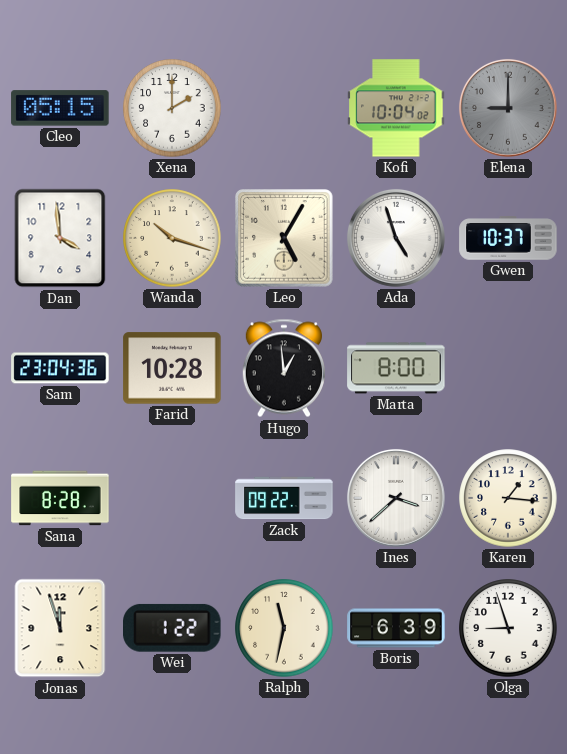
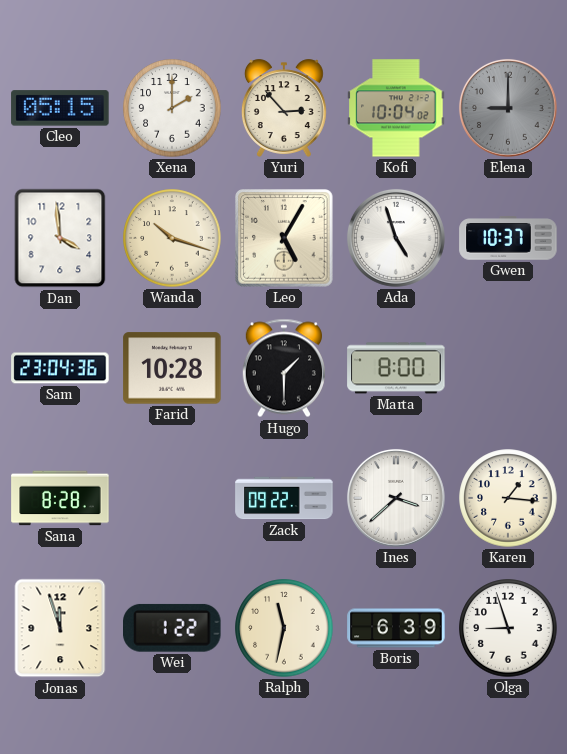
Yuri: none -> 2:53
Hugo: 12:59 -> 1:30
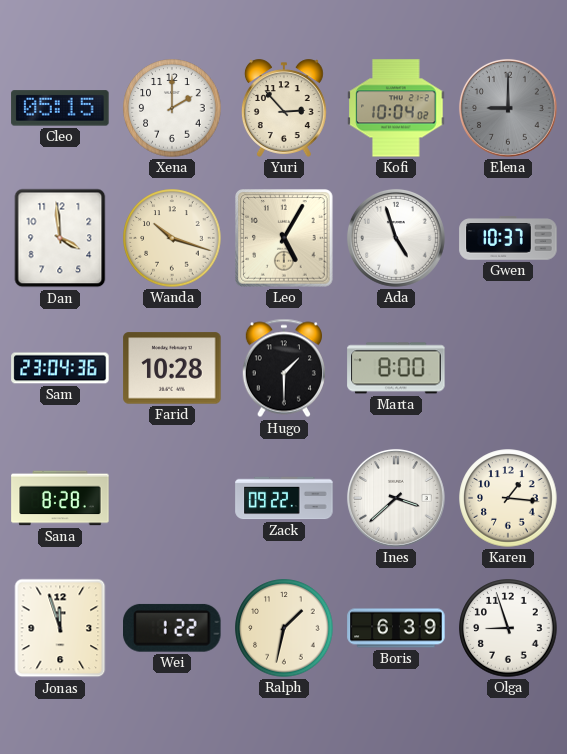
Ralph: 11:32 -> 1:32
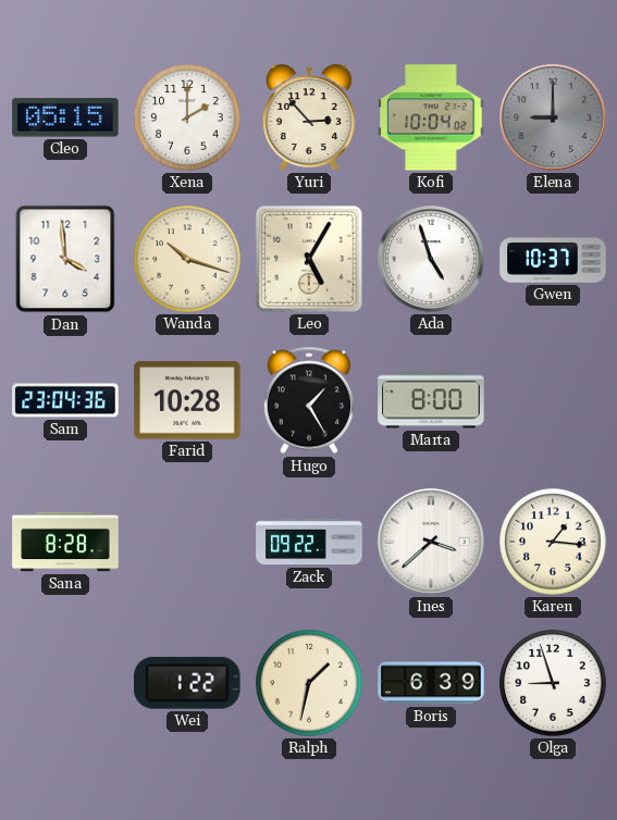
Hugo: 1:30 -> 1:25
Jonas: 11:57 -> none
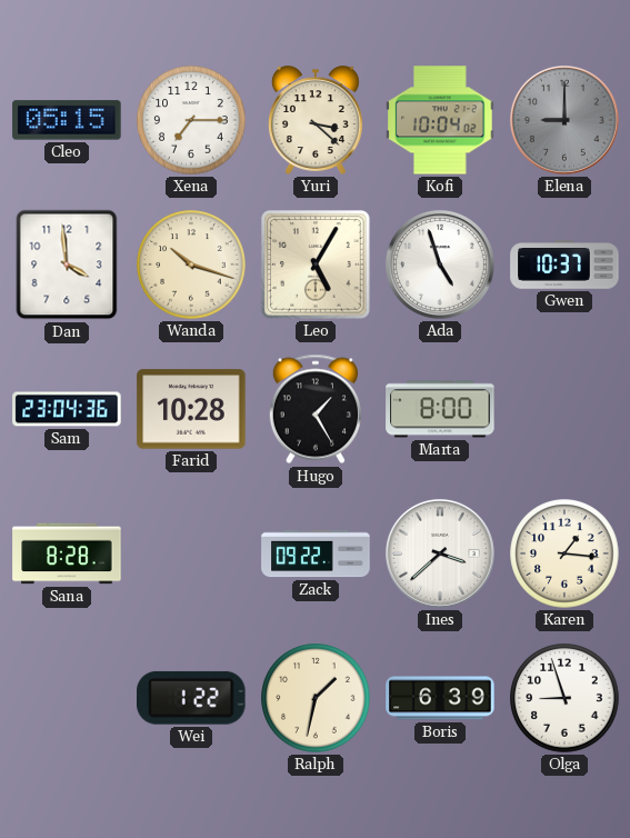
Xena: 2:00 -> 7:15
Yuri: 2:53 -> 3:22
